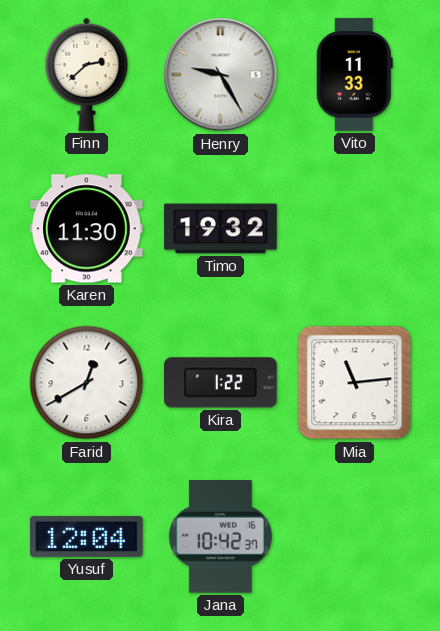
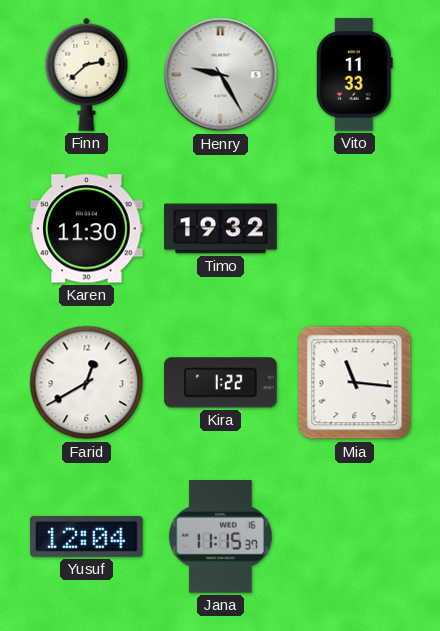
Mia: 11:14 -> 11:16
Jana: 10:42 -> 11:15
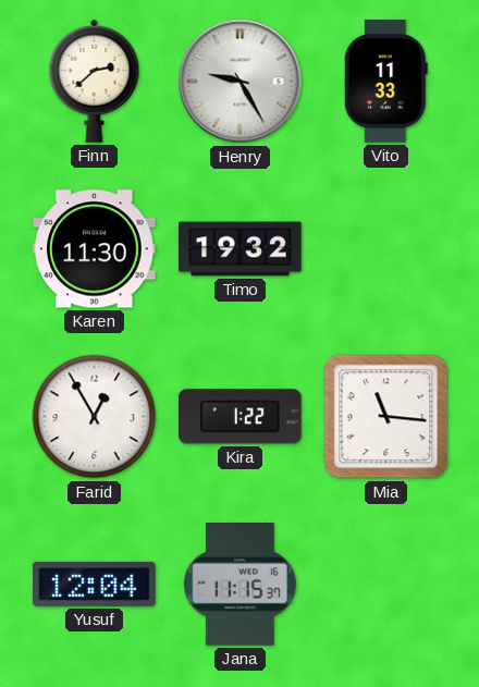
Farid: 12:40 -> 12:55
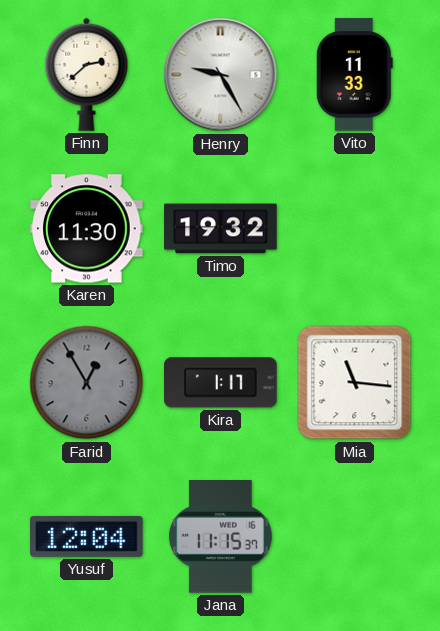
Farid dial: white -> grey
Kira: 1:22 -> 1:17
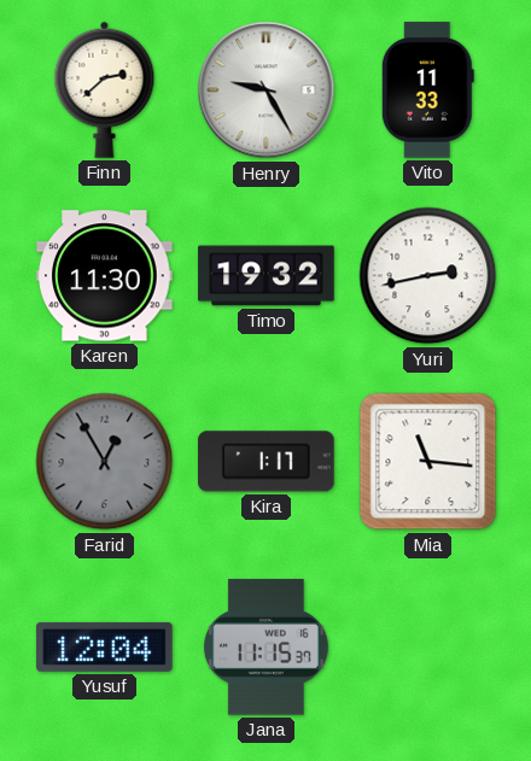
Yuri: none -> 2:43
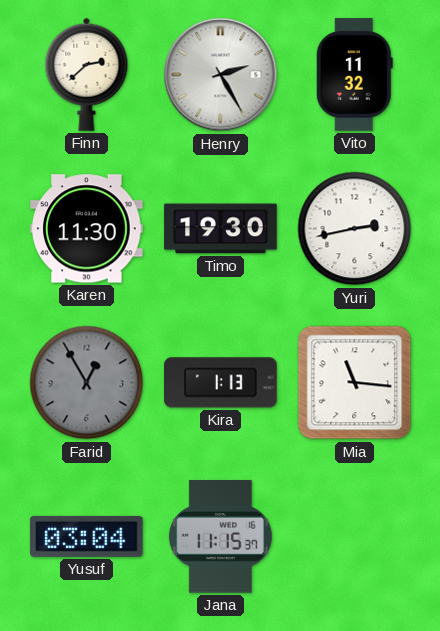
Henry: 9:25 -> 2:25
Vito: 11:33 -> 11:32
Timo: 19:32 -> 19:30
Kira: 1:17 -> 1:13
Yusuf: 12:04 -> 03:04
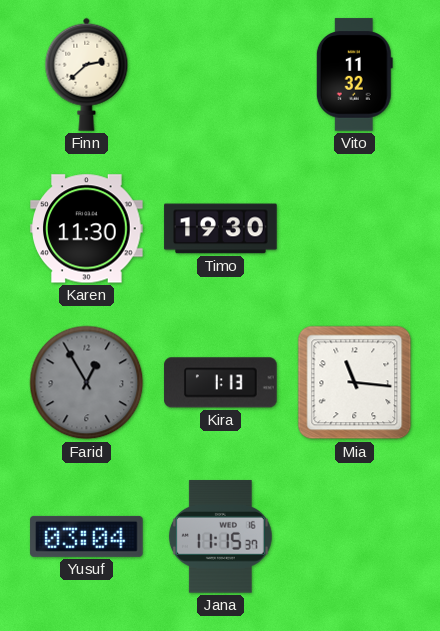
Henry: 2:25 -> none
Yuri: 2:43 -> none
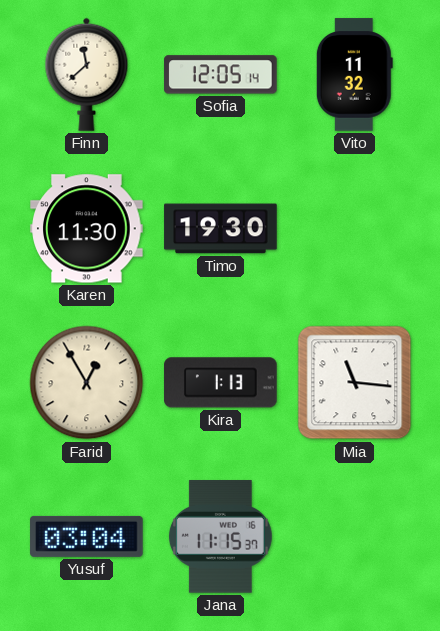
Finn: 2:38 -> 11:38
Sofia: none -> 12:05
Farid dial: grey -> cream
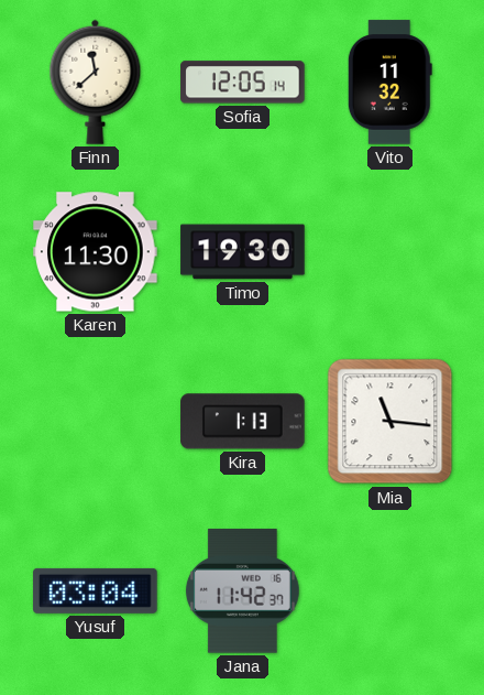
Farid: 12:55 -> none
Jana: 11:15 -> 11:42
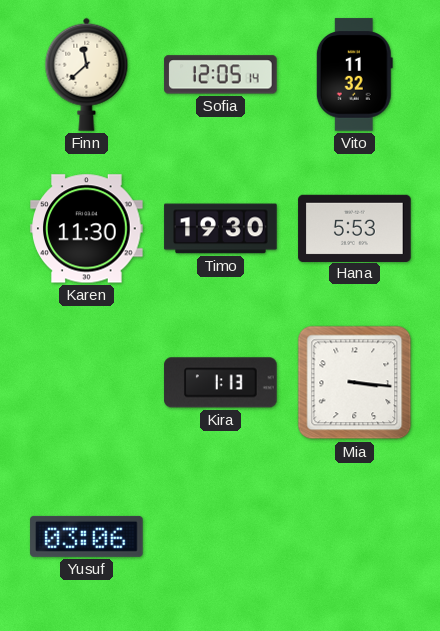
Hana: none -> 5:53
Mia: 11:16 -> 3:16
Yusuf: 03:04 -> 03:06
Jana: 11:42 -> none
